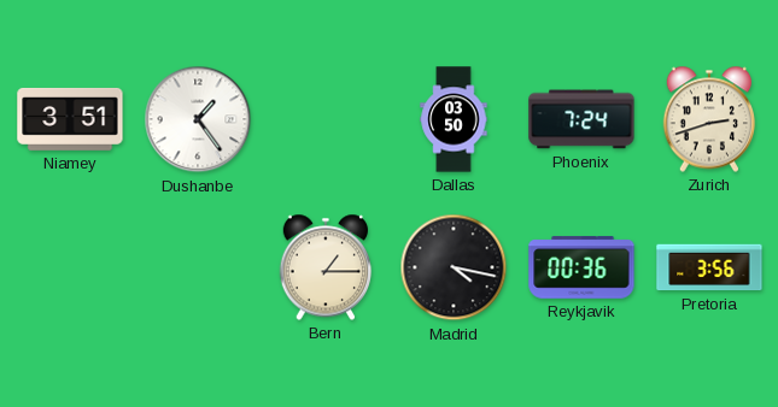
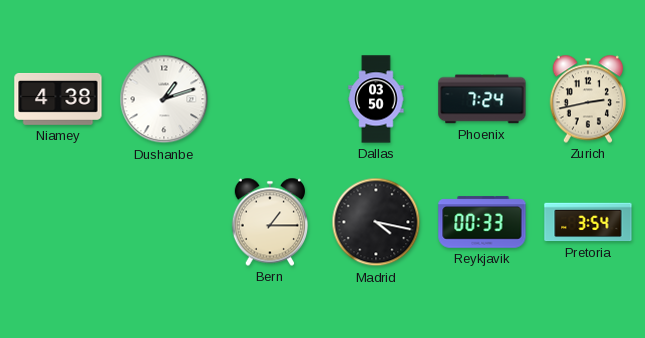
Niamey: 3:51 -> 4:38
Dushanbe: 1:24 -> 1:12
Zurich: 2:42 -> 2:43
Reykjavik: 00:36 -> 00:33
Pretoria: 3:56 -> 3:54
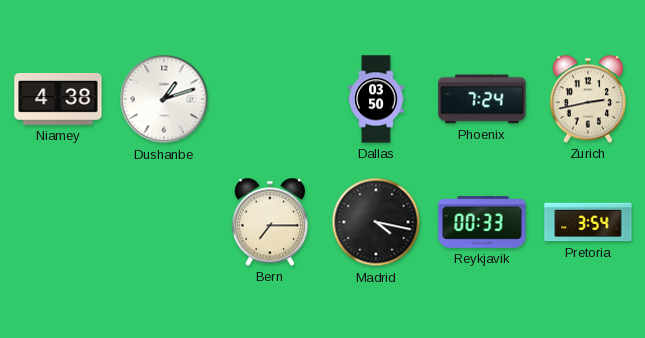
Bern: 1:15 -> 7:15
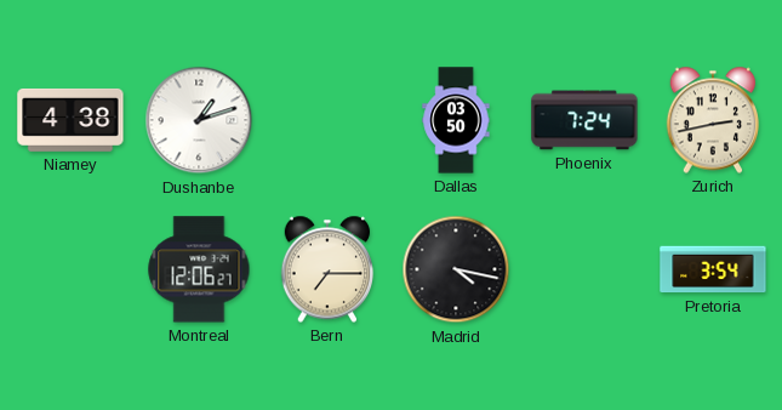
Montreal: none -> 12:06
Reykjavik: 00:33 -> none
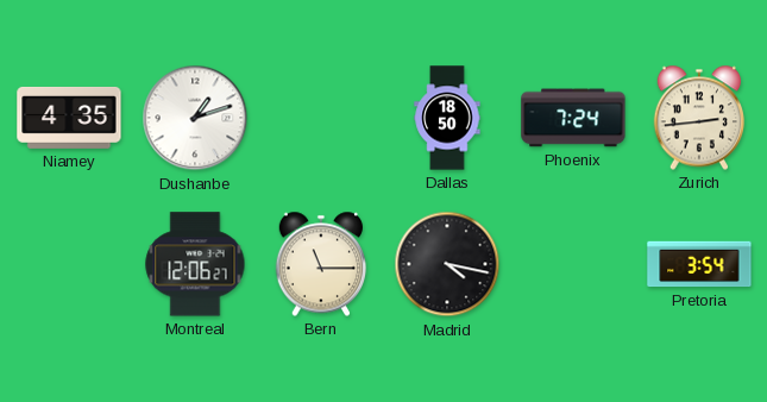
Niamey: 4:38 -> 4:35
Dallas: 03:50 -> 18:50
Zurich: 2:43 -> 2:44
Bern: 7:15 -> 11:15
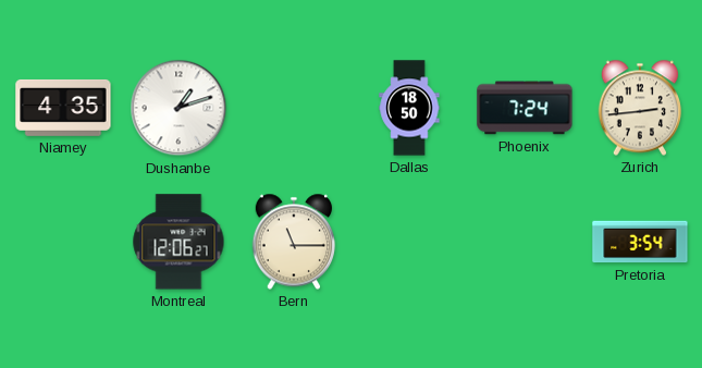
Madrid: 4:17 -> none
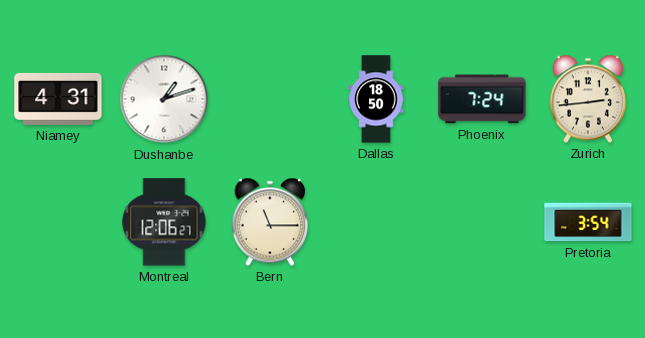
Niamey: 4:35 -> 4:31
